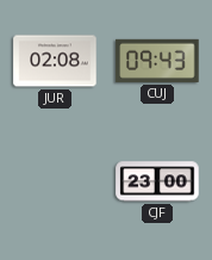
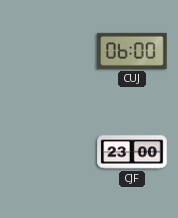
JUR: 02:08 -> none
CUJ: 09:43 -> 06:00
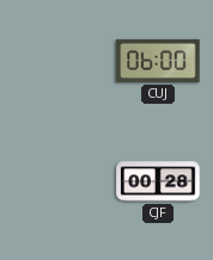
CJF: 23:00 -> 00:28
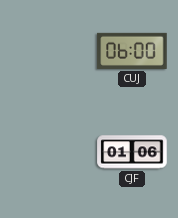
CJF: 00:28 -> 01:06
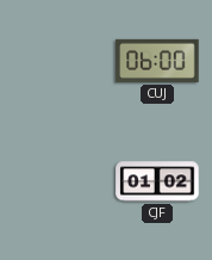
CJF: 01:06 -> 01:02
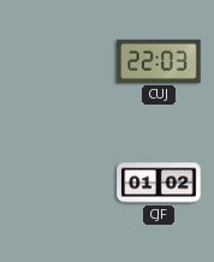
CUJ: 06:00 -> 22:03
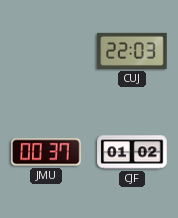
JMU: none -> 00:37
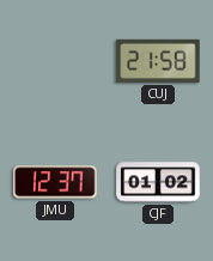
CUJ: 22:03 -> 21:58
JMU: 00:37 -> 12:37
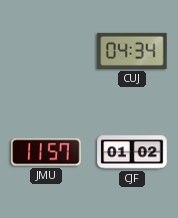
CUJ: 21:58 -> 04:34
JMU: 12:37 -> 11:57
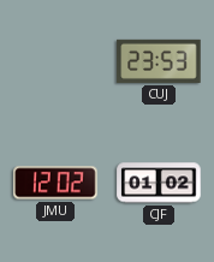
CUJ: 04:34 -> 23:53
JMU: 11:57 -> 12:02
